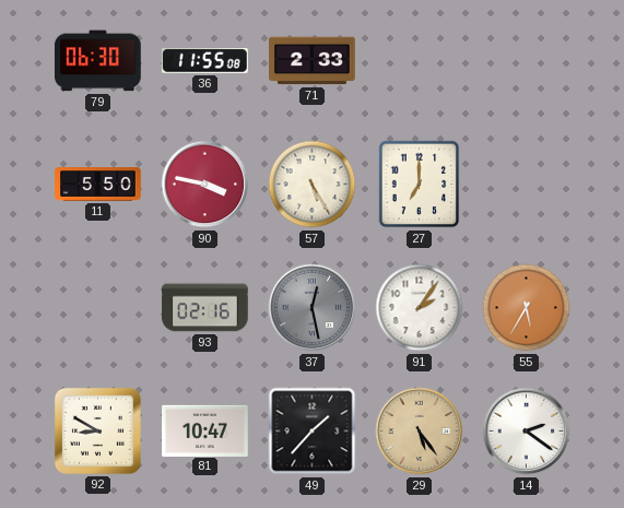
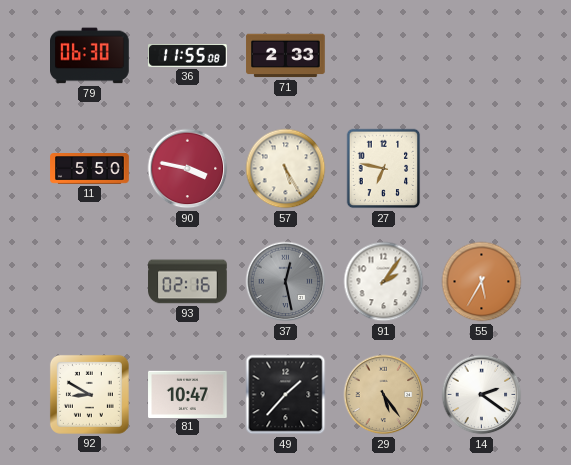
27: 7:00 -> 6:47
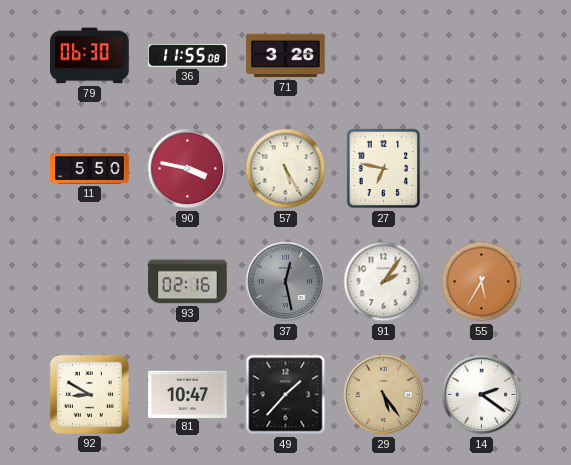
71: 2:33 -> 3:26
